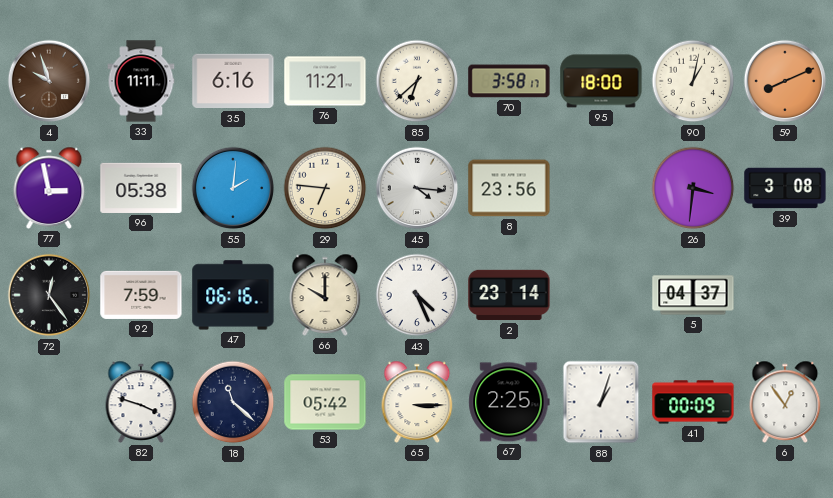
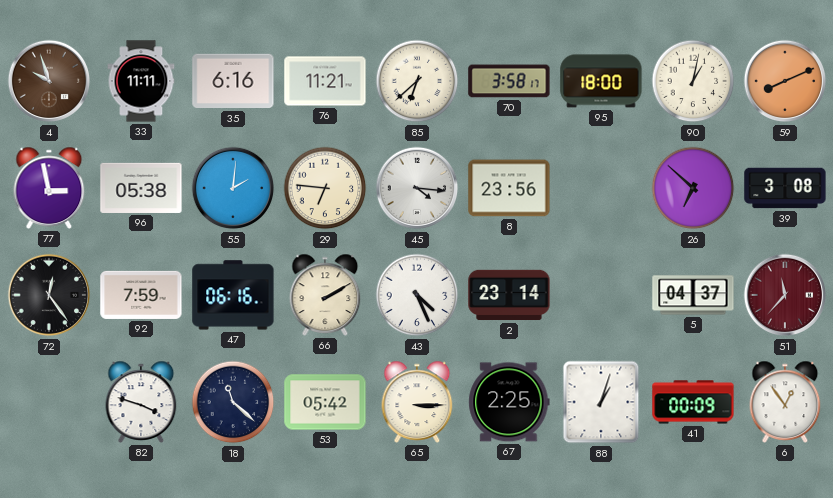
26: 3:31 -> 6:52
66: 10:00 -> 2:10
51: none -> 11:37
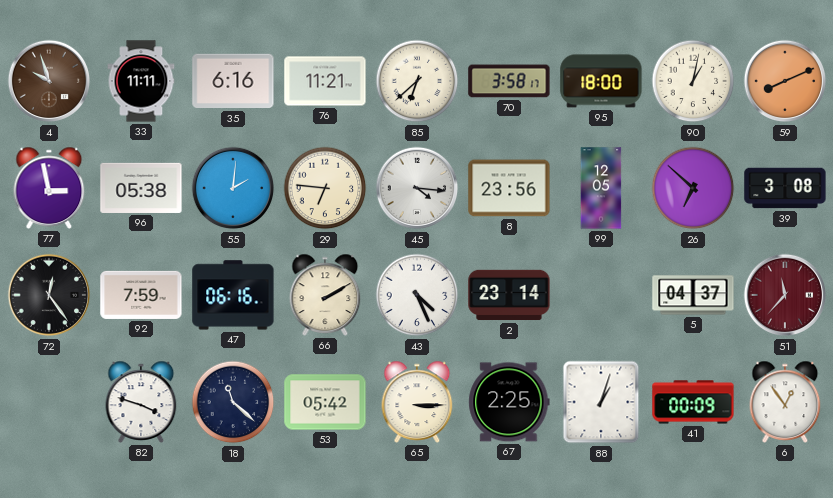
99: none -> 12:05
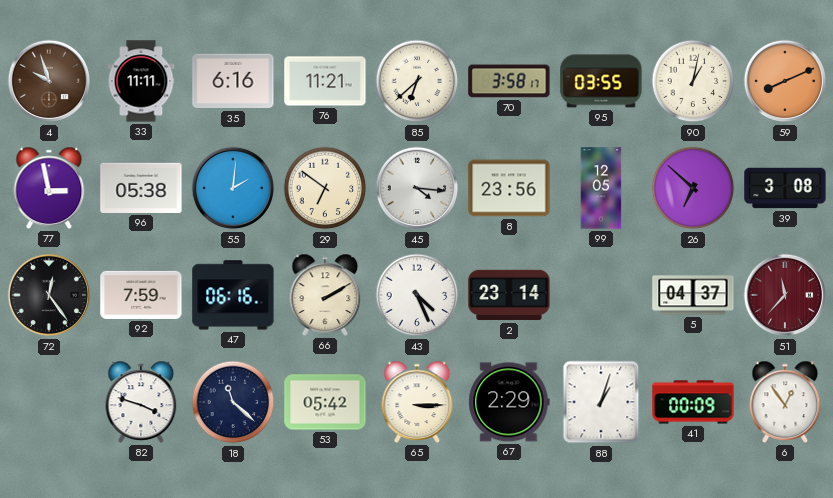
95: 18:00 -> 03:55
29: 6:46 -> 6:51
67: 2:25 -> 2:29
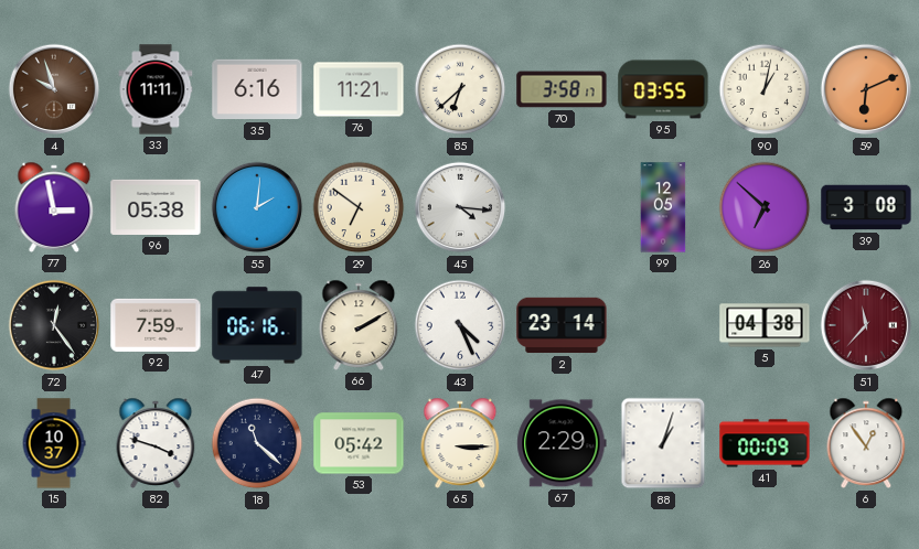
59: 8:11 -> 6:11
8: 23:56 -> none
5: 04:37 -> 04:38
15: none -> 10:37
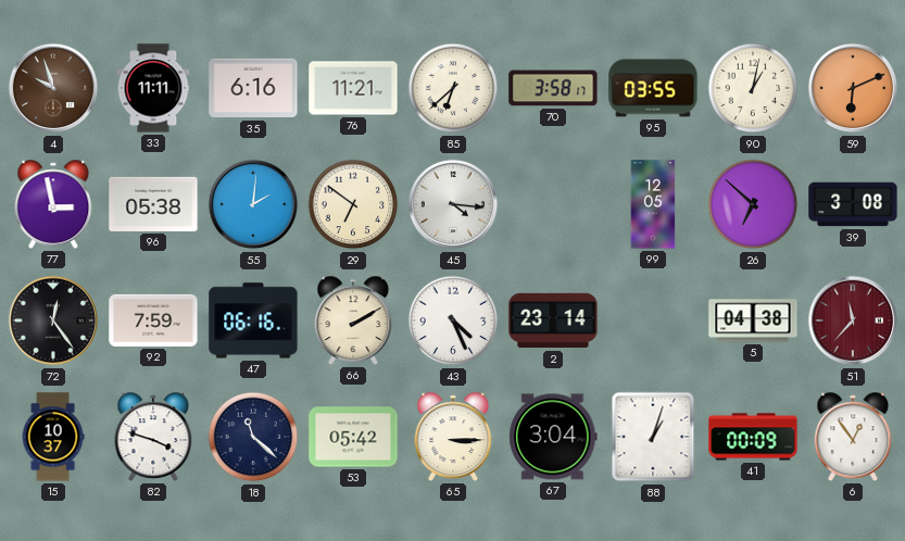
67: 2:29 -> 3:04
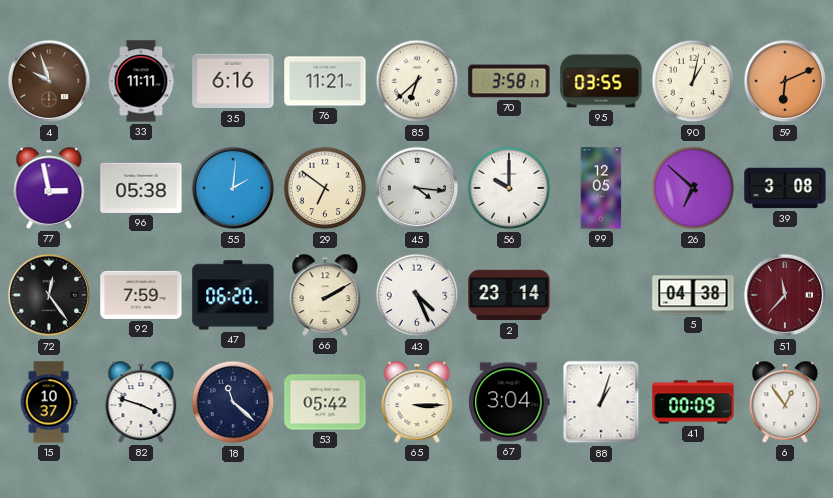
56: none -> 10:00
47: 06:16 -> 06:20
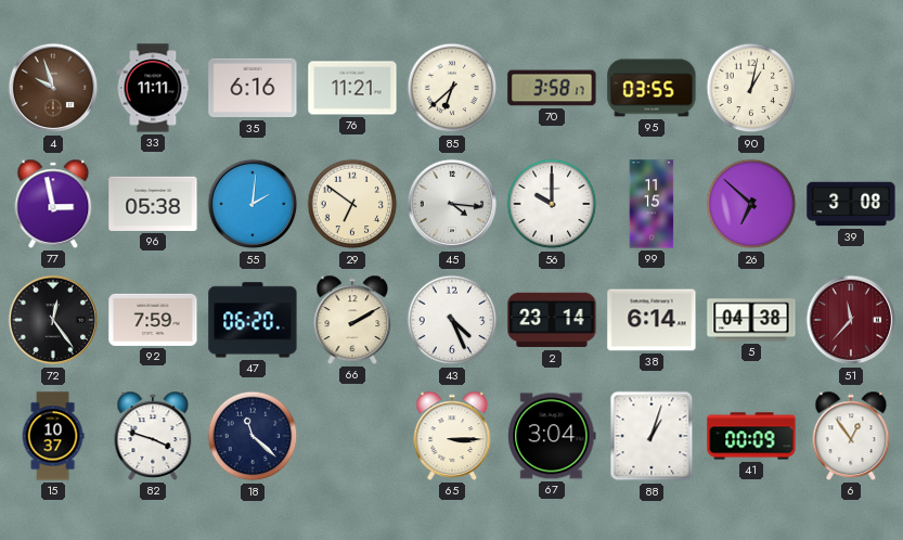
59: 6:11 -> none
99: 12:05 -> 11:15
38: none -> 6:14
53: 05:42 -> none
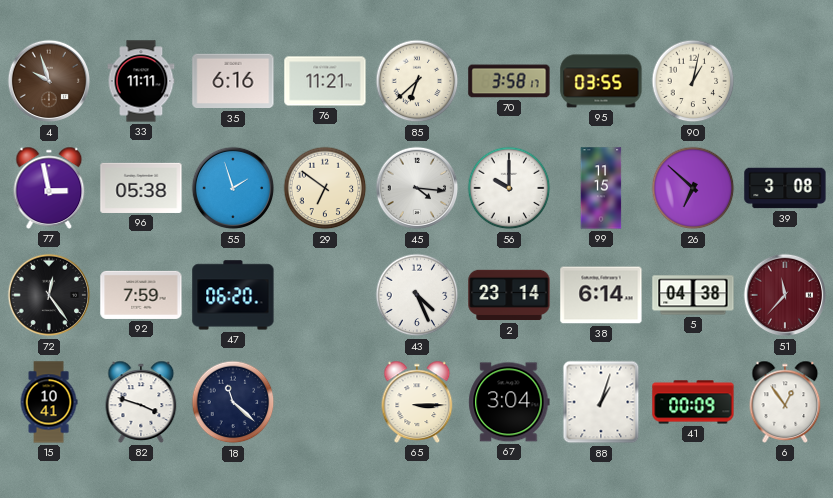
55: 2:01 -> 1:57
66: 2:10 -> none
15: 10:37 -> 10:41
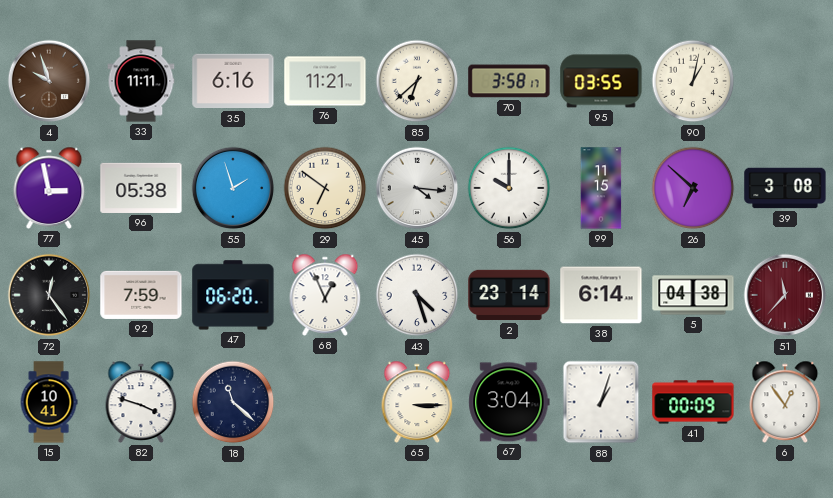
68: none -> 12:56
43: 4:26 -> 4:27
